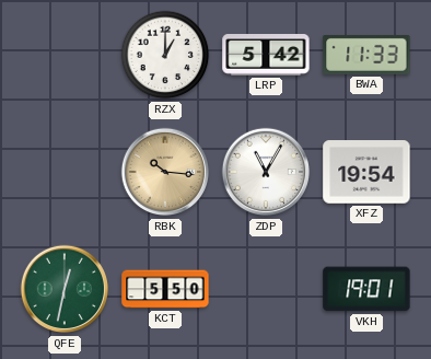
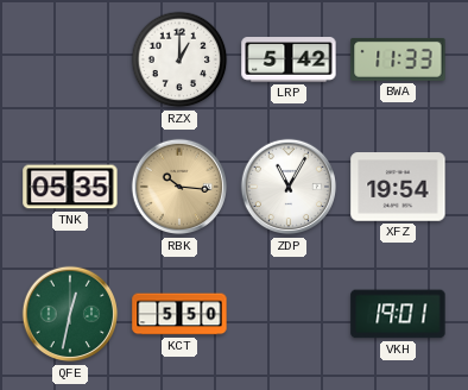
TNK: none -> 05:35
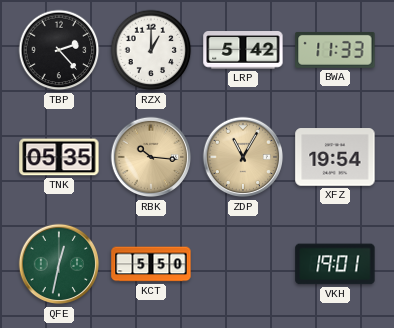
TBP: none -> 2:23
ZDP dial: white -> champagne
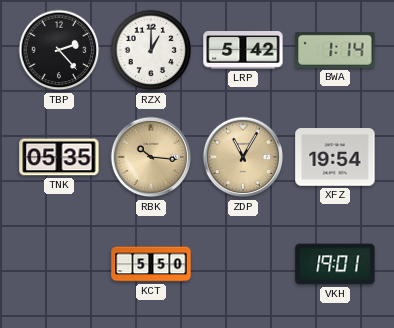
BWA: 11:33 -> 1:14
QFE: 12:32 -> none
